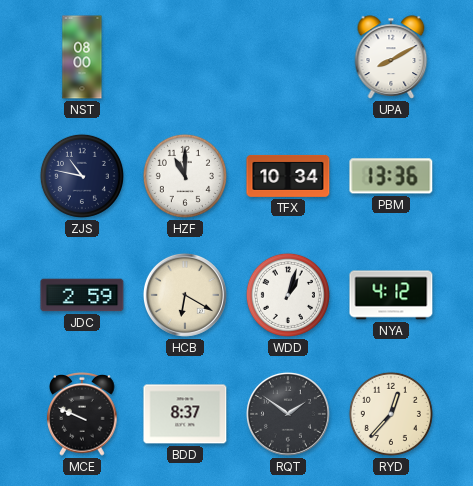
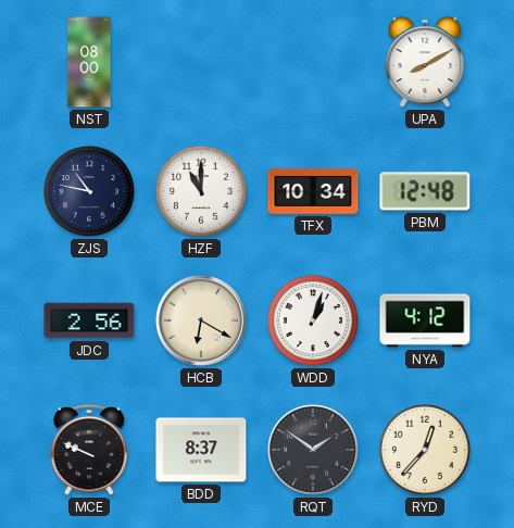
PBM: 13:36 -> 12:48
JDC: 2:59 -> 2:56
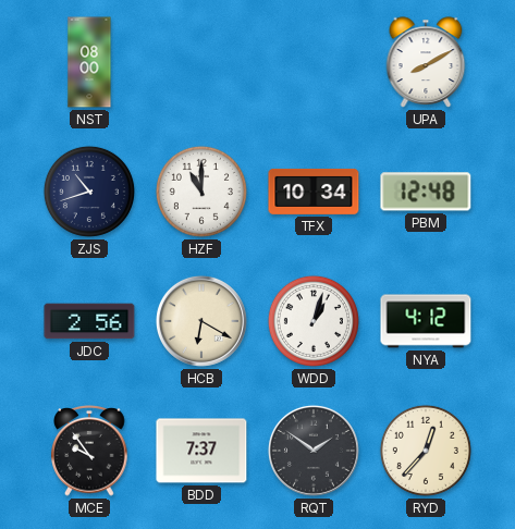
ZJS: 10:47 -> 10:42
MCE: 9:49 -> 9:54
BDD: 8:37 -> 7:37
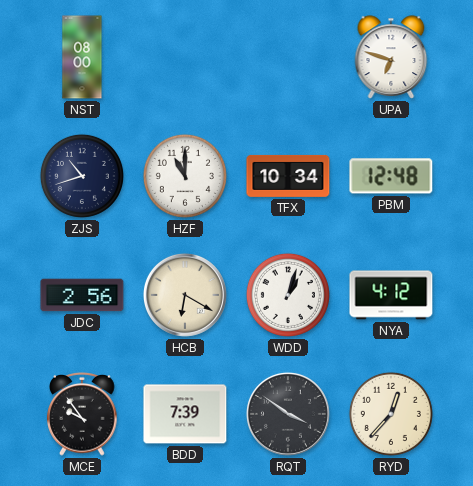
UPA: 8:10 -> 6:48
BDD: 7:37 -> 7:39
RQT: 1:51 -> 3:51
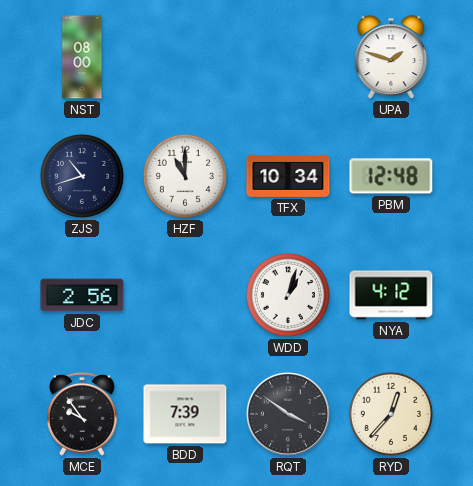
UPA: 6:48 -> 1:48
HCB: 6:20 -> none
